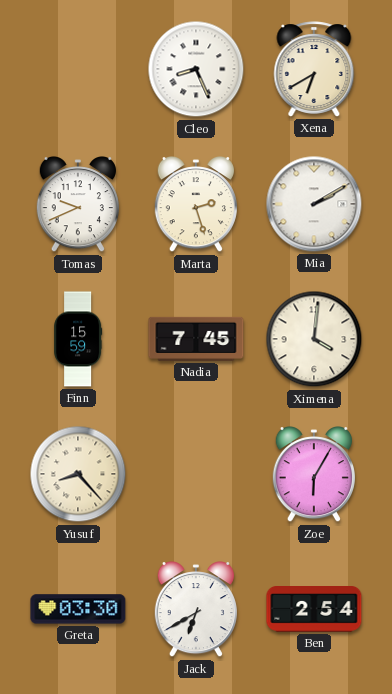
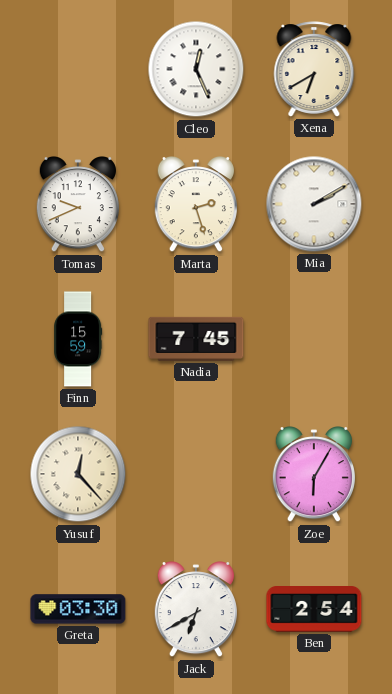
Cleo: 8:26 -> 12:26
Ximena: 4:01 -> none
Yusuf: 8:23 -> 12:23
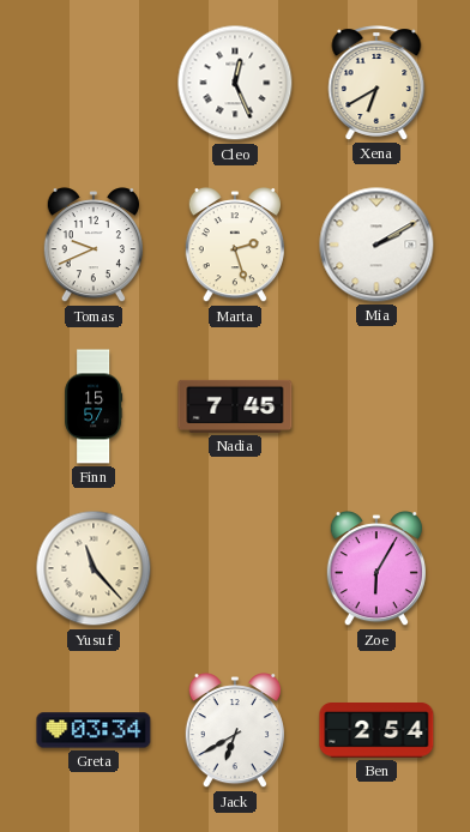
Finn: 15:59 -> 15:57
Yusuf: 12:23 -> 11:23
Greta: 03:30 -> 03:34
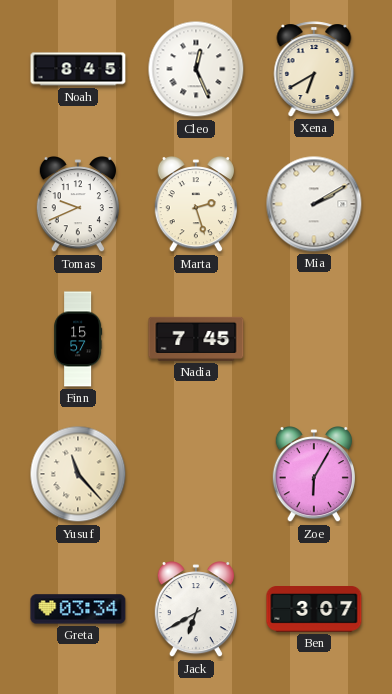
Noah: none -> 8:45
Ben: 2:54 -> 3:07
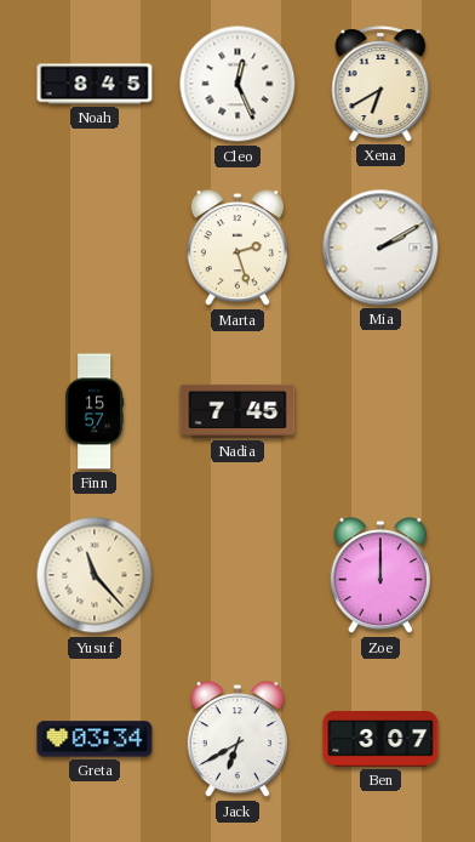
Tomas: 9:41 -> none
Zoe: 6:05 -> 12:00
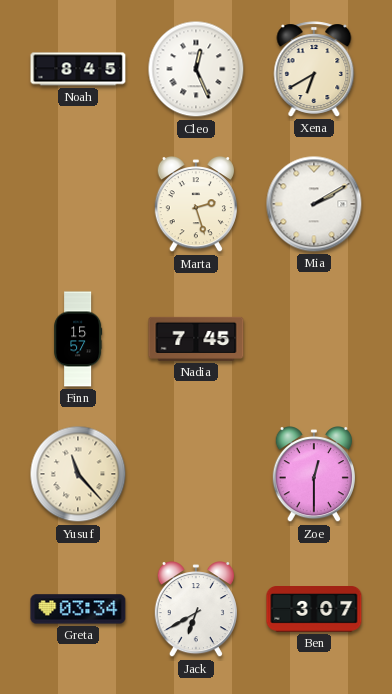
Zoe: 12:00 -> 12:30
